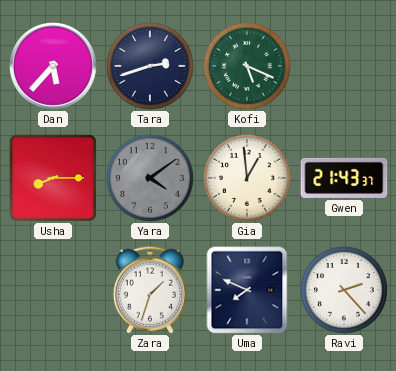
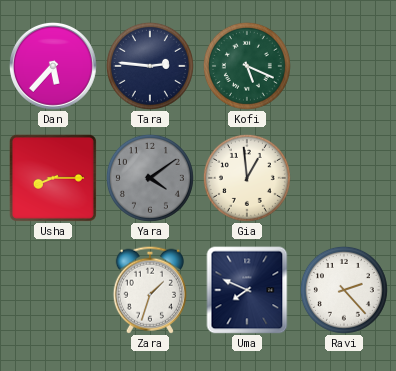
Tara: 2:42 -> 2:46
Gwen: 21:43 -> none
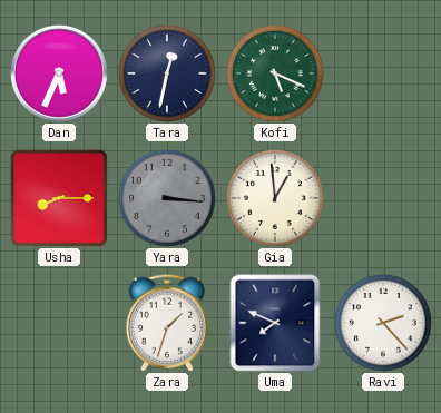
Dan: 5:37 -> 5:34
Tara: 2:46 -> 12:32
Yara: 4:09 -> 3:16
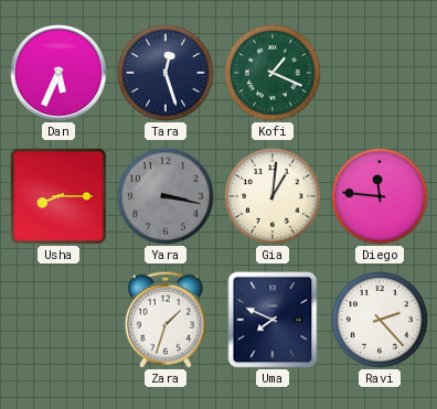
Tara: 12:32 -> 12:27
Kofi: 5:19 -> 1:19
Yara: 3:16 -> 3:17
Gia: 12:59 -> 1:01
Diego: none -> 11:46
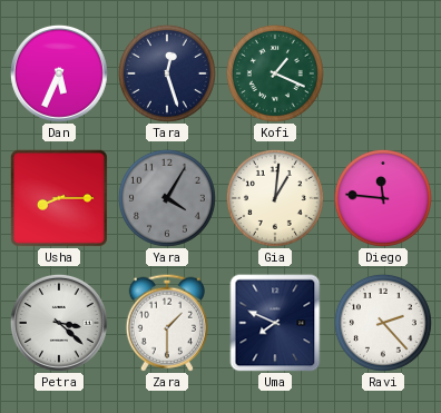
Yara: 3:17 -> 4:05
Petra: none -> 3:22
Zara: 1:33 -> 1:30
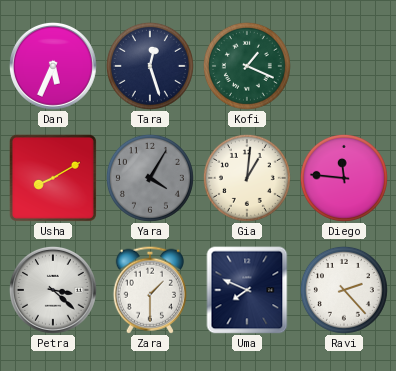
Usha: 8:15 -> 8:10
